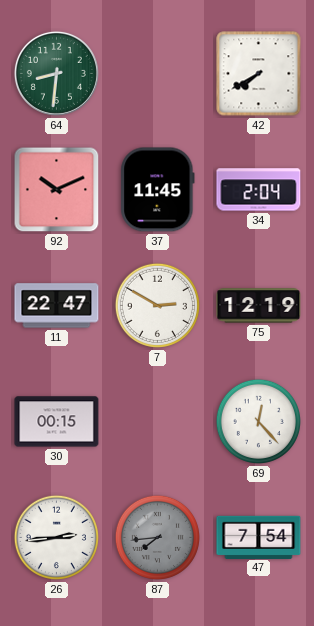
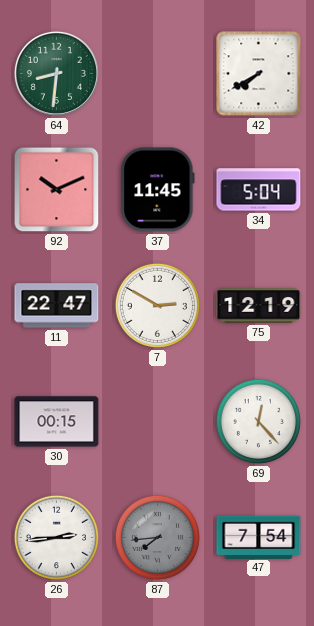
34: 2:04 -> 5:04
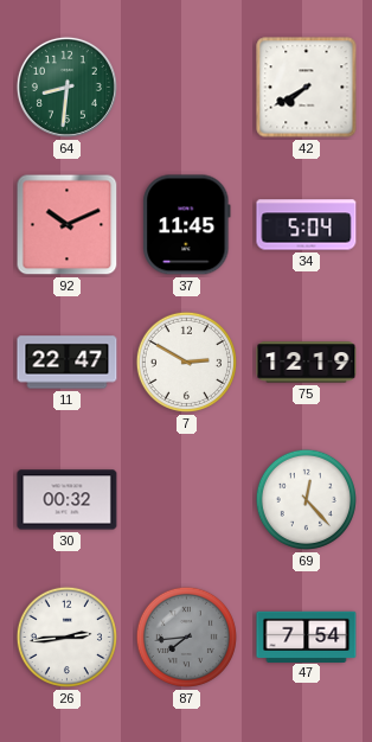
30: 00:15 -> 00:32
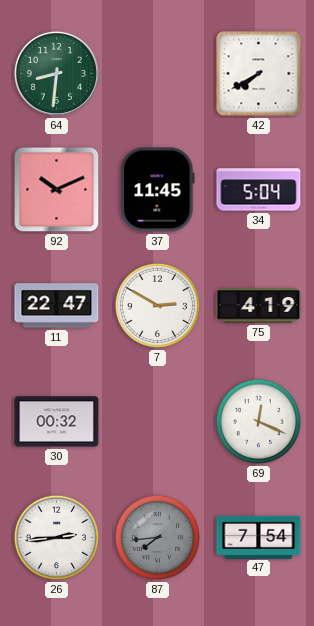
75: 12:19 -> 4:19
69: 12:23 -> 12:19
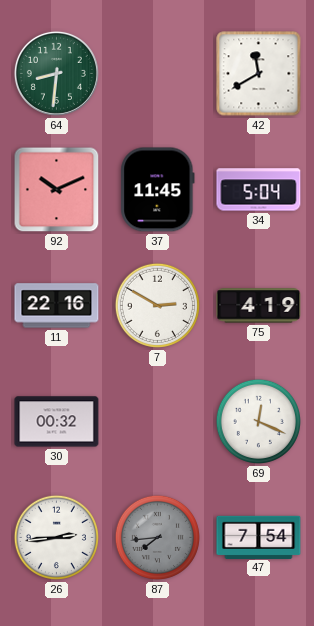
42: 7:40 -> 11:40
11: 22:47 -> 22:16
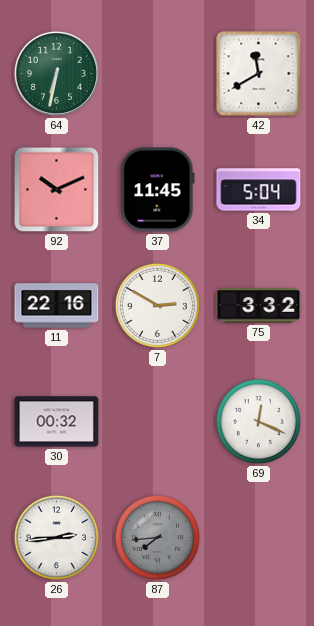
64: 8:31 -> 6:32
75: 4:19 -> 3:32
47: 7:54 -> none
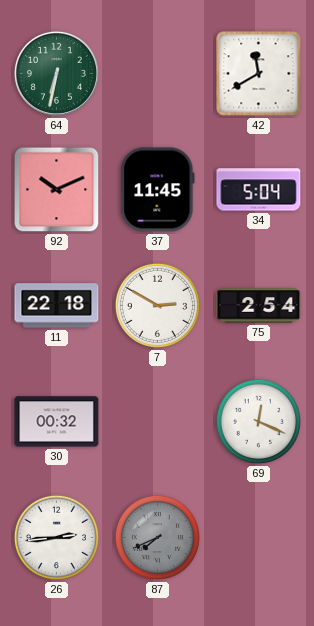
11: 22:16 -> 22:18
75: 3:32 -> 2:54
87: 7:44 -> 7:41
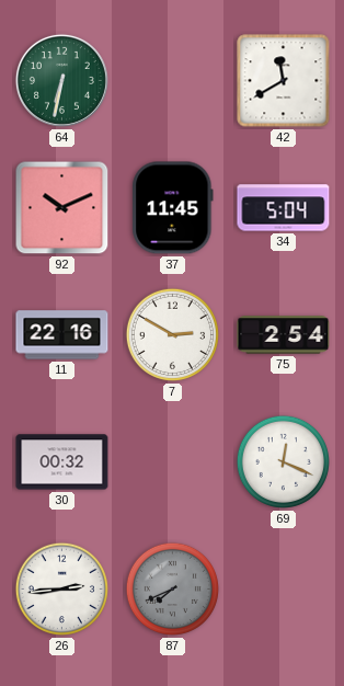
11: 22:18 -> 22:16
